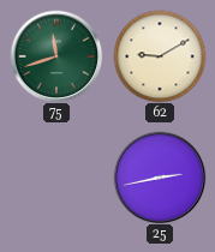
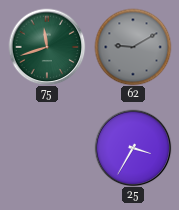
62 dial: cream -> grey
25: 2:43 -> 3:35
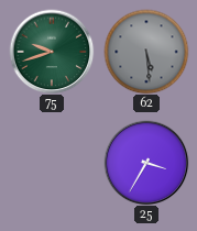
75: 11:42 -> 9:42
62: 9:10 -> 5:29
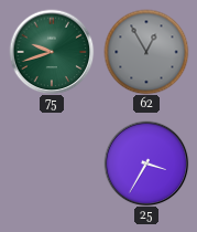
62: 5:29 -> 12:55
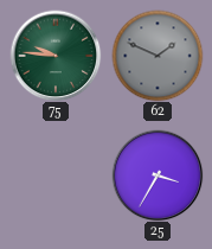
75: 9:42 -> 9:46
62: 12:55 -> 1:49
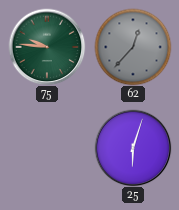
62: 1:49 -> 12:37
25: 3:35 -> 6:03
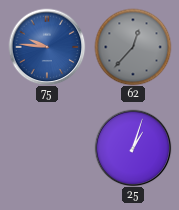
75 dial: green -> blue
25: 6:03 -> 1:03
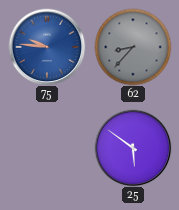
62: 12:37 -> 8:37
25: 1:03 -> 5:51
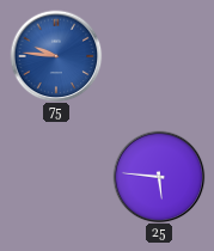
62: 8:37 -> none
25: 5:51 -> 5:46
